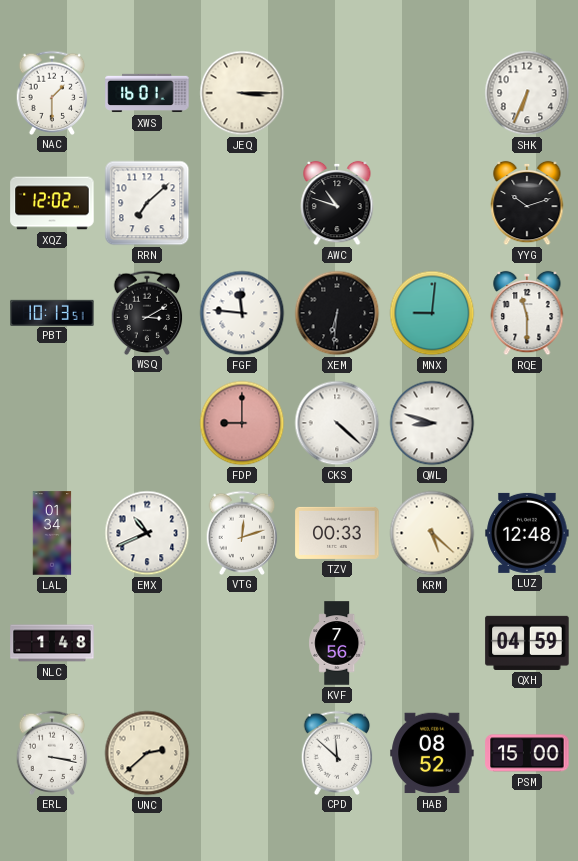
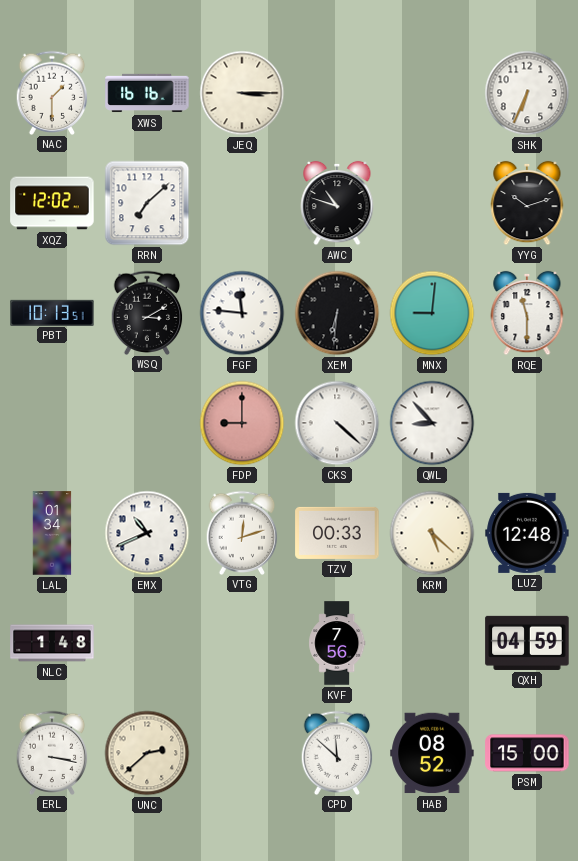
XWS: 16:01 -> 16:16
QWL: 8:48 -> 8:53
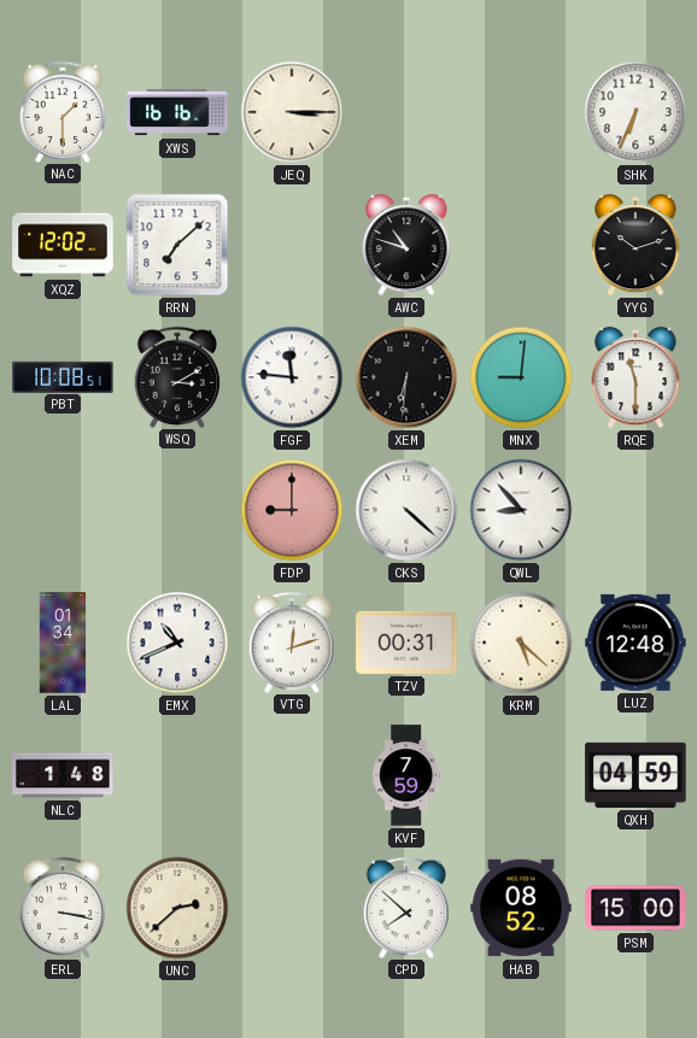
PBT: 10:13 -> 10:08
TZV: 00:33 -> 00:31
KVF: 7:56 -> 7:59
CPD: 11:52 -> 7:52
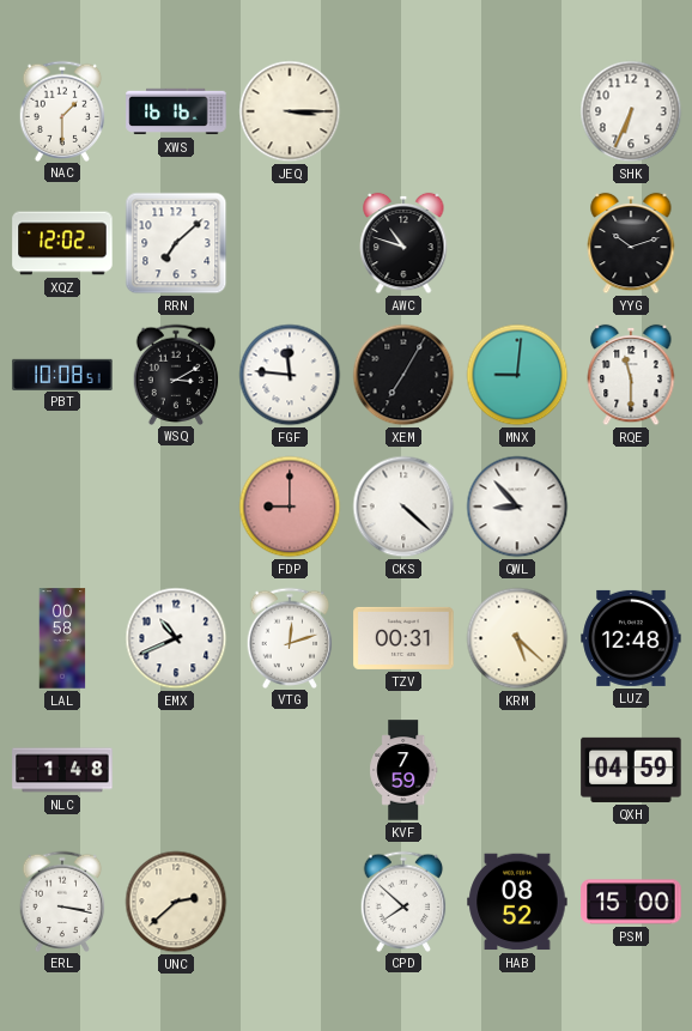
XEM: 6:31 -> 7:05
LAL: 01:34 -> 00:58
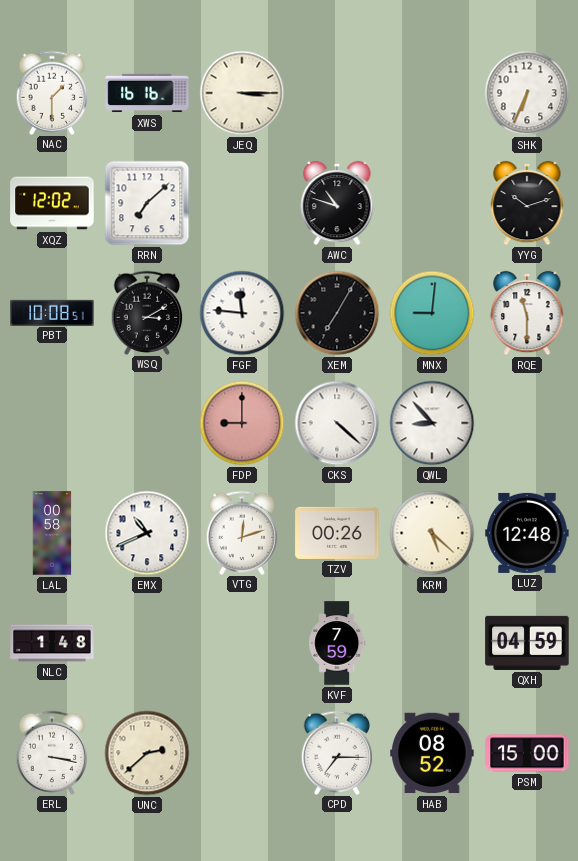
TZV: 00:31 -> 00:26
CPD: 7:52 -> 7:15
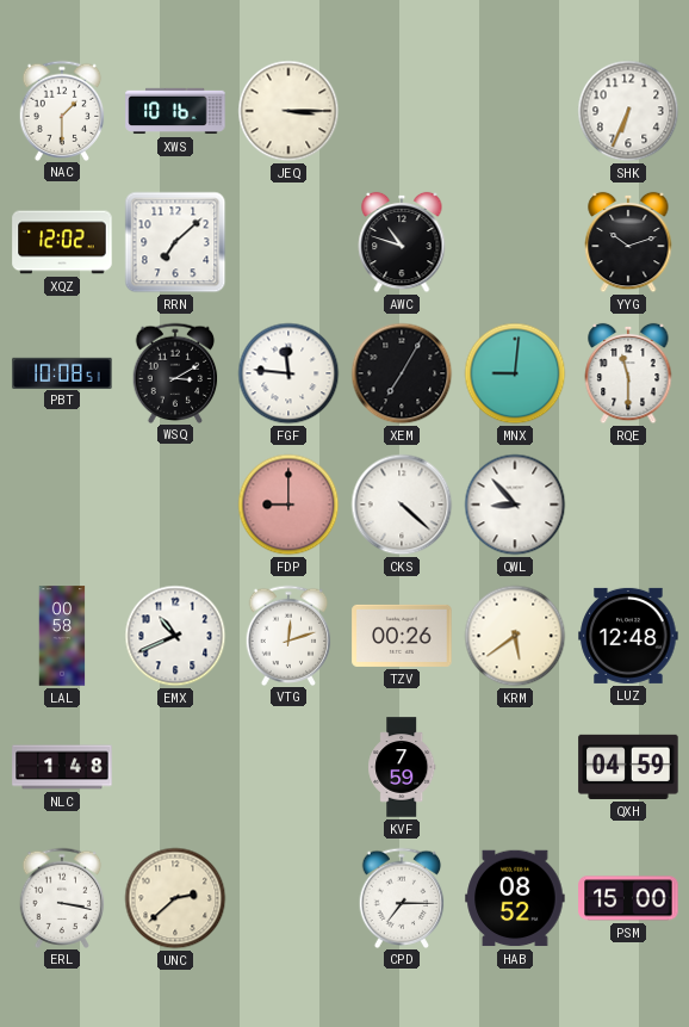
XWS: 16:16 -> 10:16
KRM: 5:22 -> 5:39
